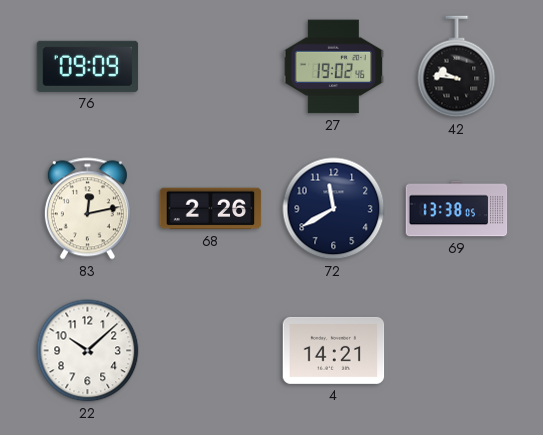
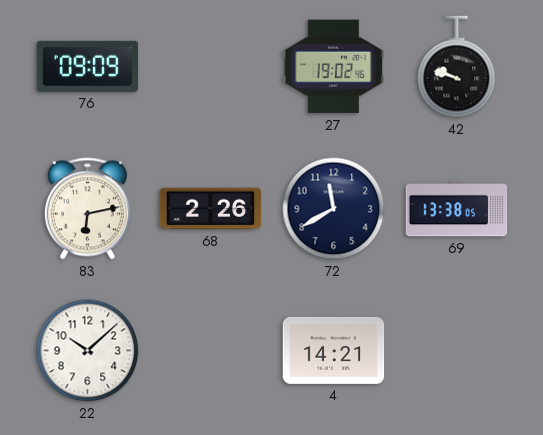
42: 9:46 -> 9:48
83: 12:13 -> 6:13
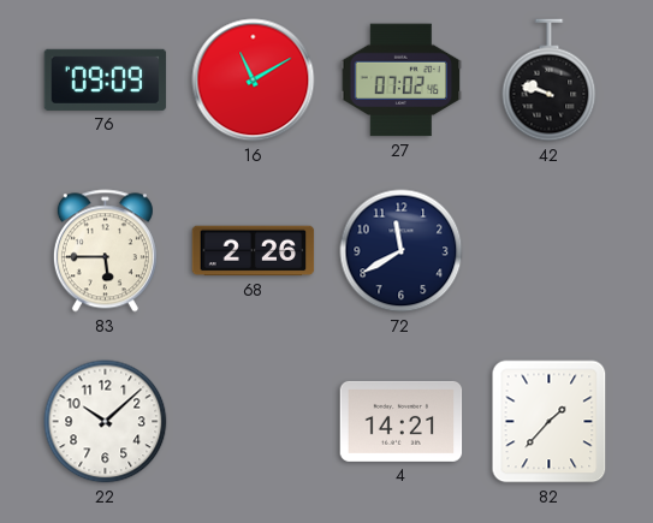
16: none -> 11:10
27: 19:02 -> 07:02
83: 6:13 -> 5:45
69: 13:38 -> none
82: none -> 1:37
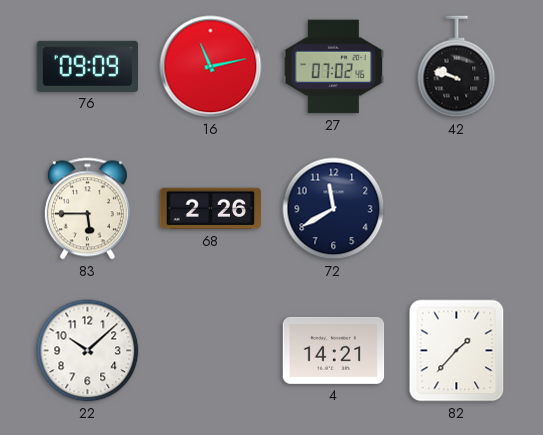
16: 11:10 -> 11:13
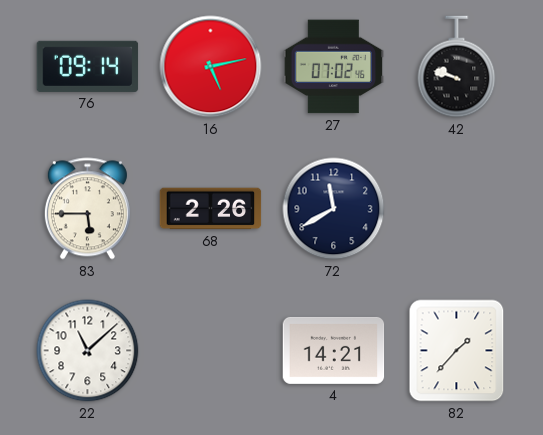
76: 09:09 -> 09:14
16: 11:13 -> 5:13
22: 10:08 -> 11:08
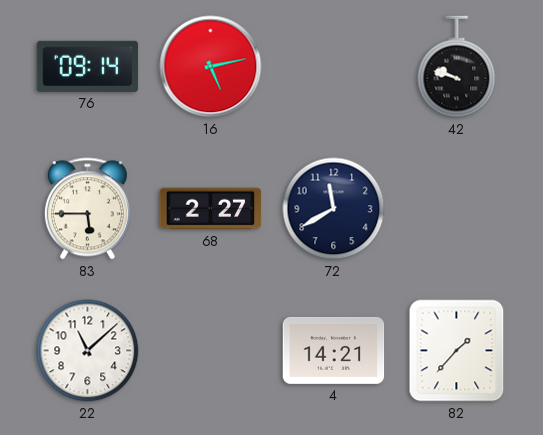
27: 07:02 -> none
68: 2:26 -> 2:27
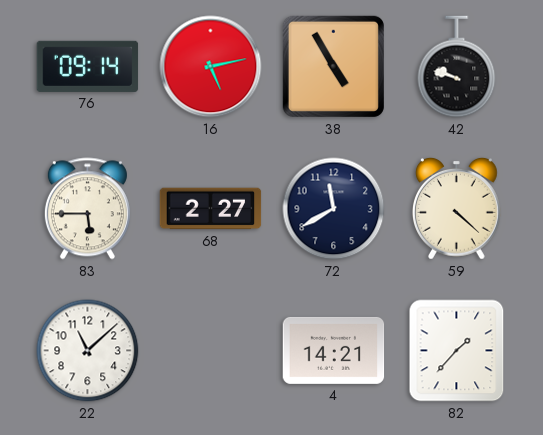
38: none -> 4:55
59: none -> 4:22
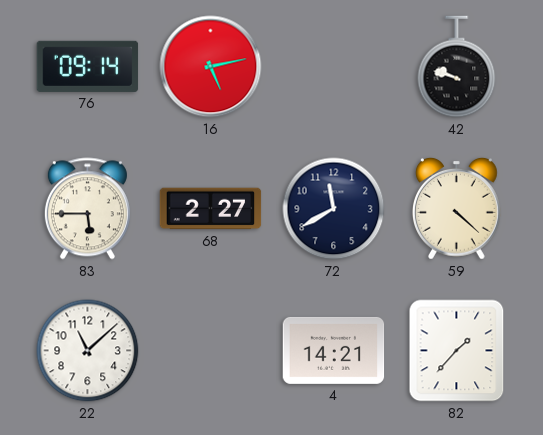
38: 4:55 -> none
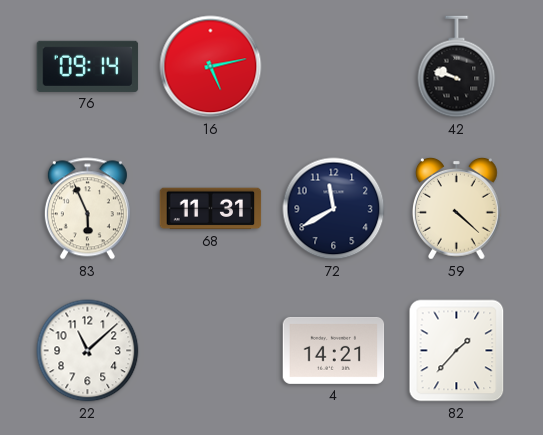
83: 5:45 -> 5:56
68: 2:27 -> 11:31
